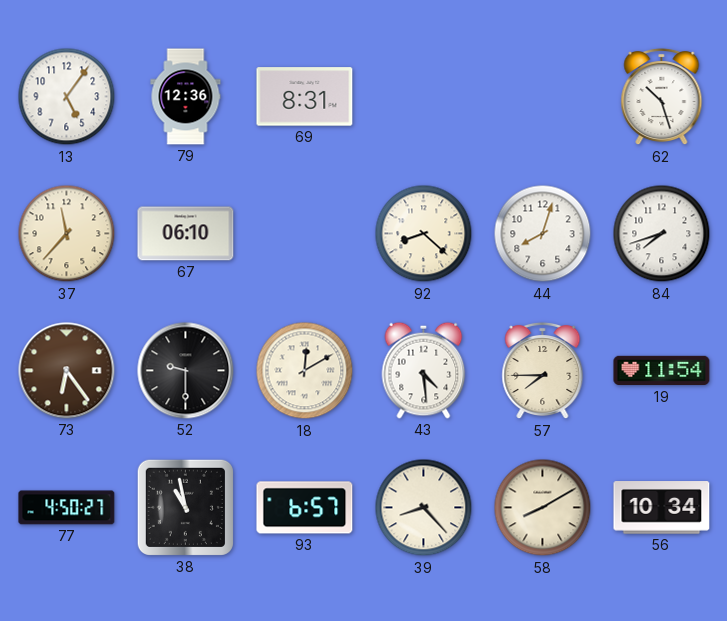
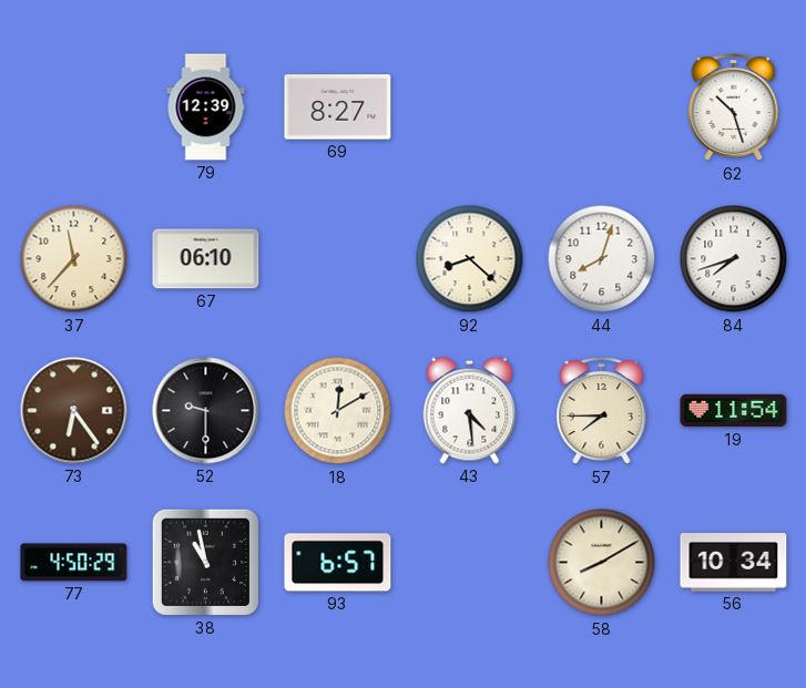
13: 5:06 -> none
79: 12:36 -> 12:39
69: 8:31 -> 8:27
77: 4:50:27 -> 4:50:29
39: 8:23 -> none
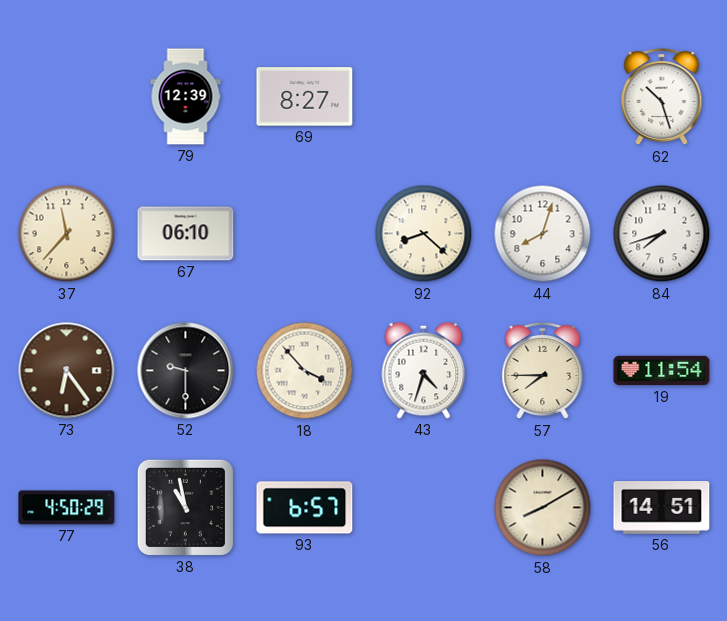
18: 12:10 -> 3:53
43: 4:29 -> 4:33
56: 10:34 -> 14:51
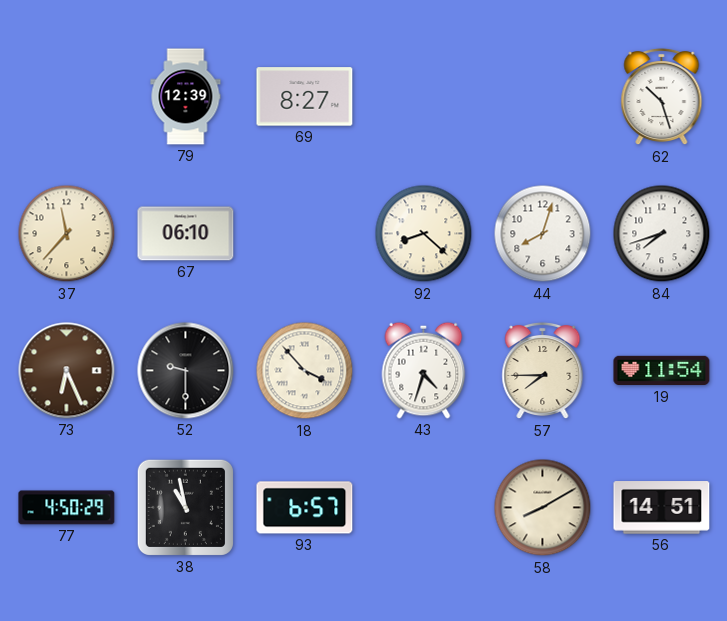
73: 6:24 -> 6:26
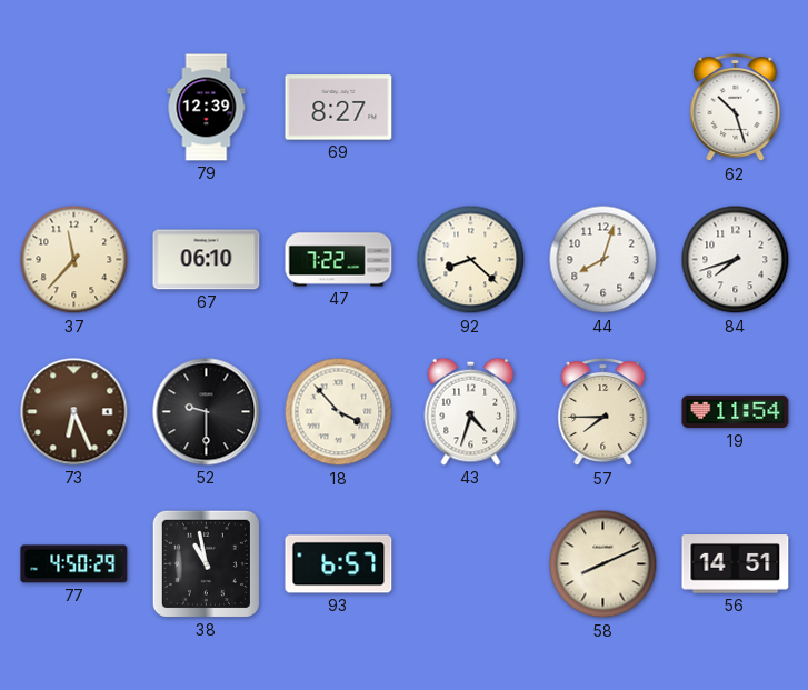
47: none -> 7:22
58: 8:10 -> 8:11
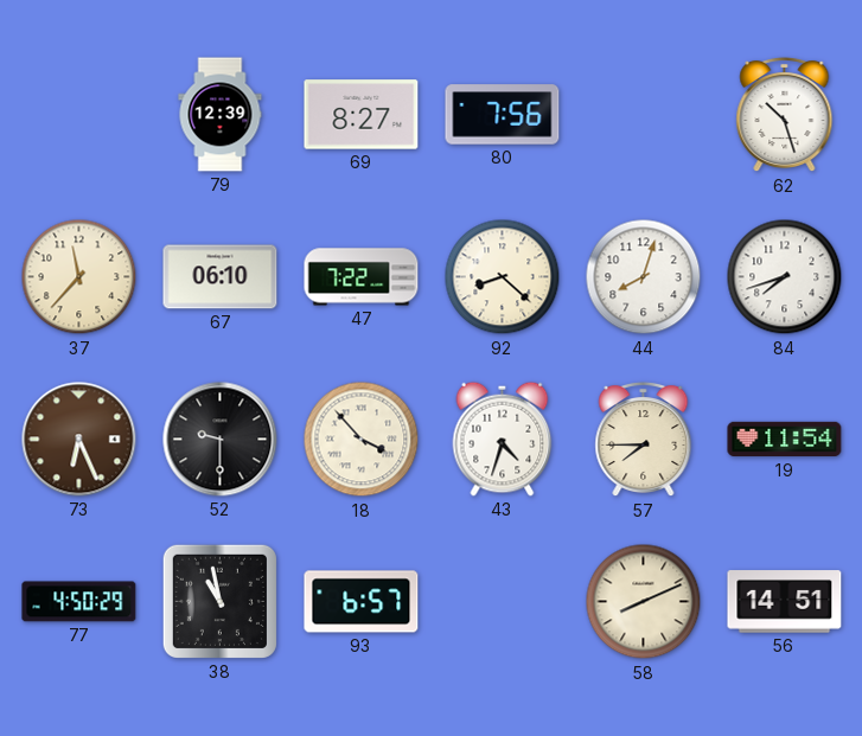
80: none -> 7:56
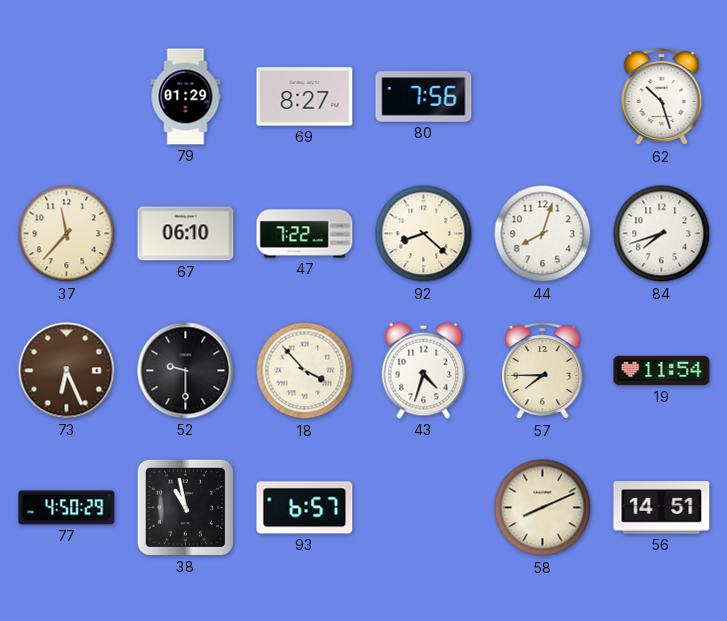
79: 12:39 -> 01:29
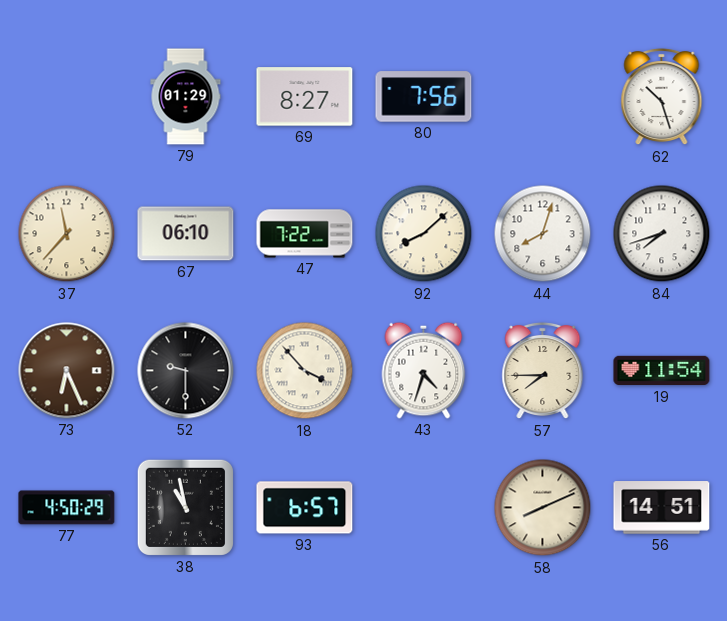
92: 8:22 -> 8:08
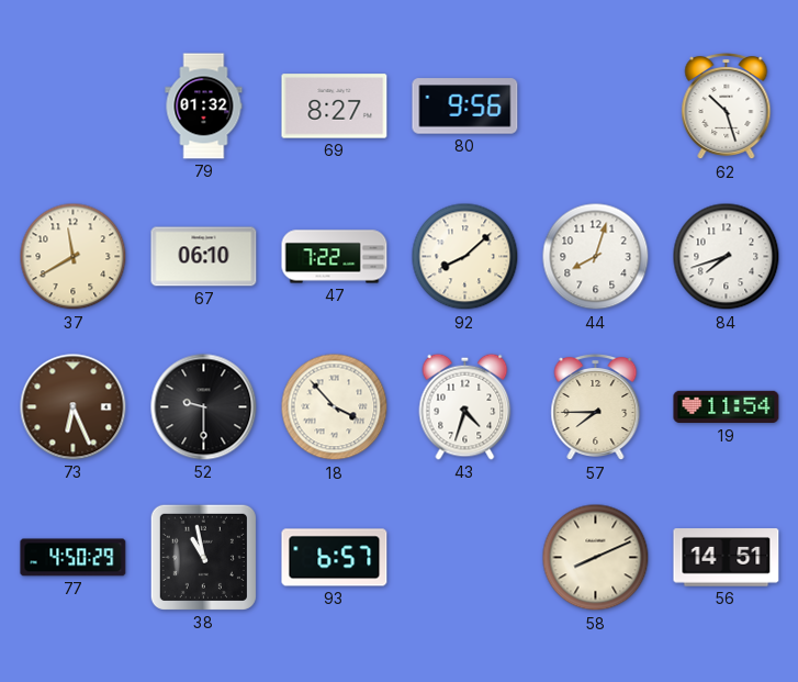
79: 01:29 -> 01:32
80: 7:56 -> 9:56
37: 11:37 -> 11:40
